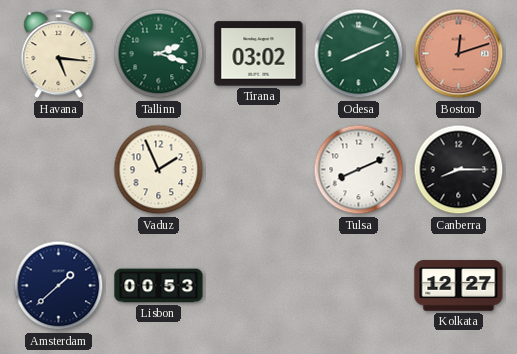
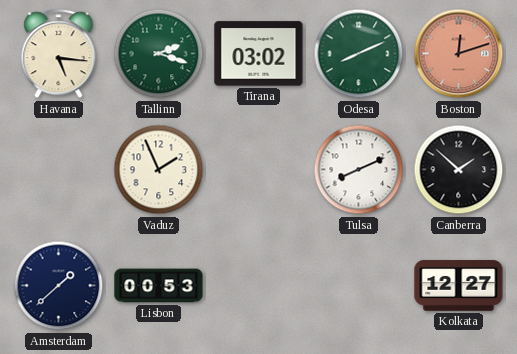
Canberra: 8:15 -> 1:52
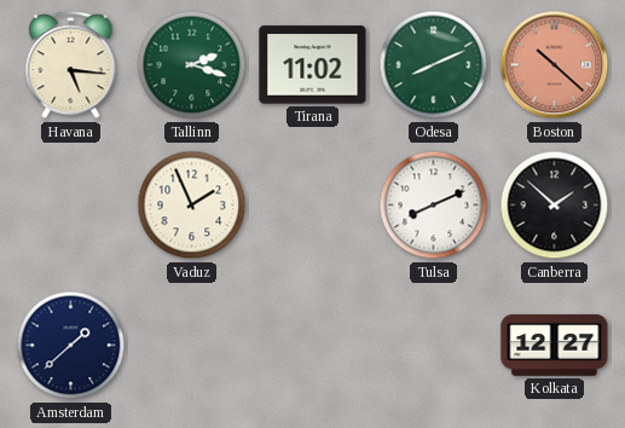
Tirana: 03:02 -> 11:02
Boston: 12:12 -> 10:22
Lisbon: 00:53 -> none
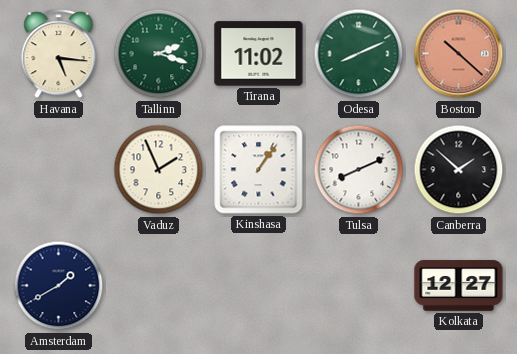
Kinshasa: none -> 1:06
Amsterdam: 1:38 -> 1:40
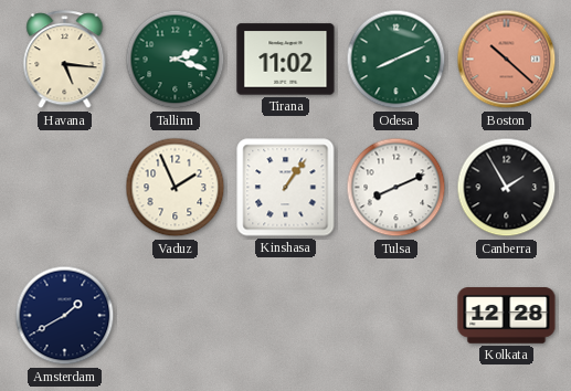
Canberra: 1:52 -> 1:55
Kolkata: 12:27 -> 12:28
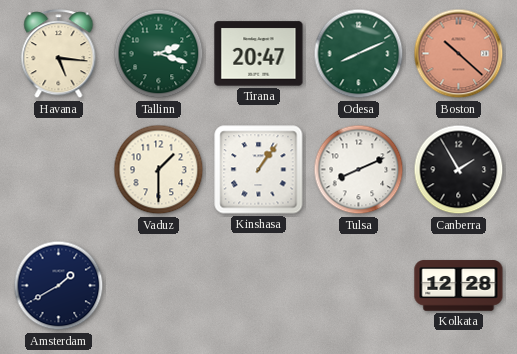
Tirana: 11:02 -> 20:47
Vaduz: 1:56 -> 1:30
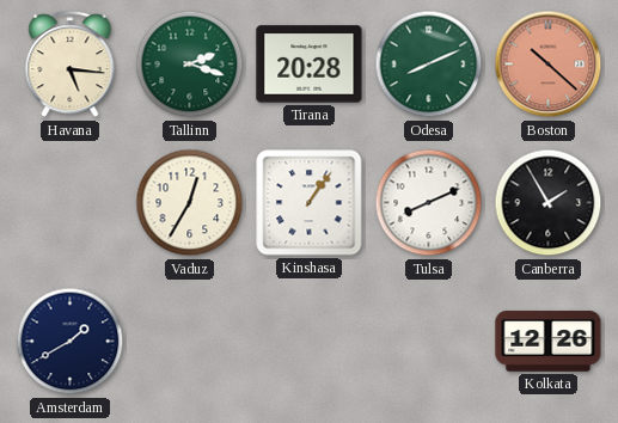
Tirana: 20:47 -> 20:28
Vaduz: 1:30 -> 12:35
Kolkata: 12:28 -> 12:26
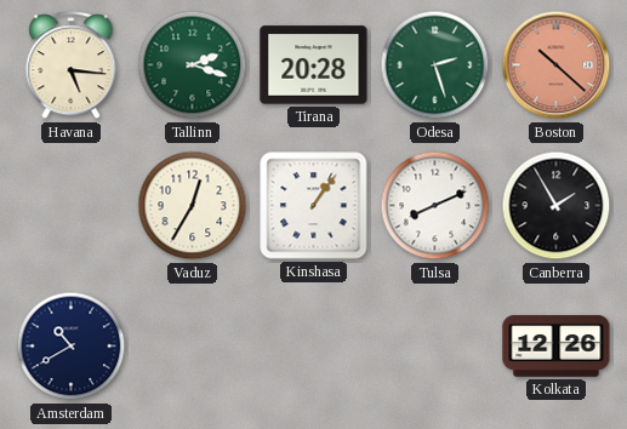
Odesa: 8:11 -> 2:27
Amsterdam: 1:40 -> 10:40
